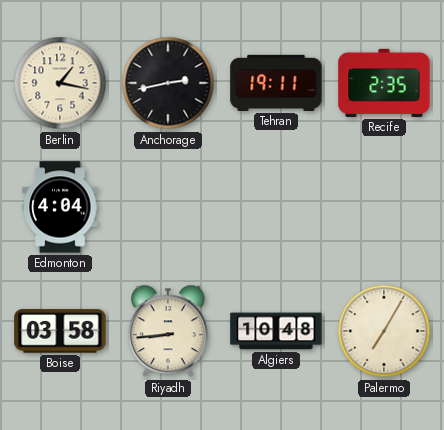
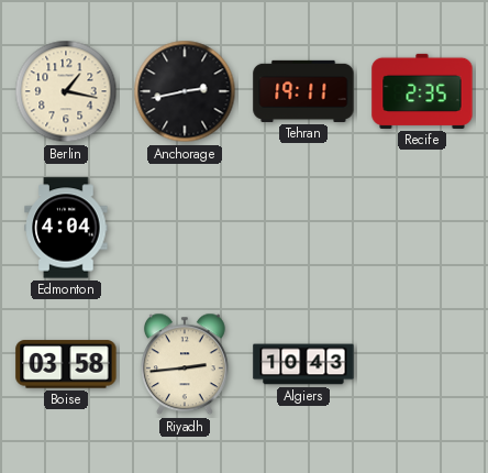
Riyadh: 8:44 -> 2:44
Algiers: 10:48 -> 10:43
Palermo: 7:05 -> none
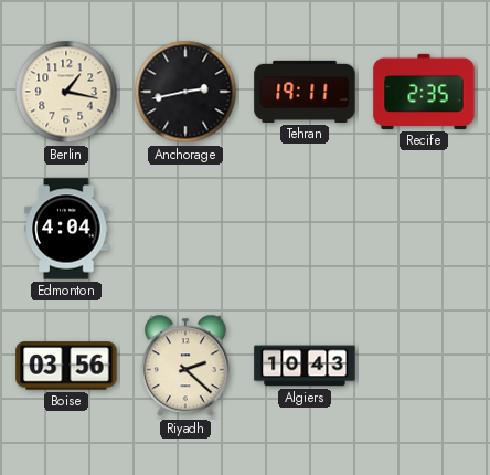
Boise: 03:58 -> 03:56
Riyadh: 2:44 -> 2:22
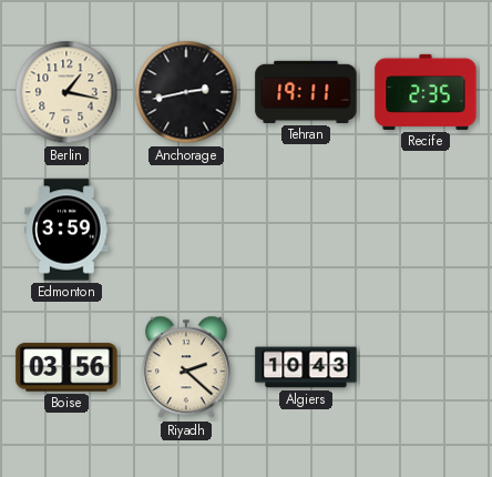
Edmonton: 4:04 -> 3:59
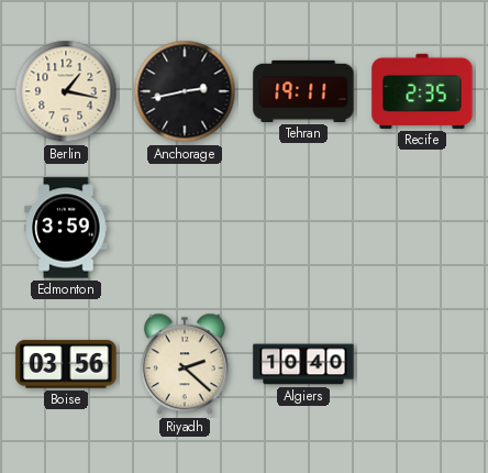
Algiers: 10:43 -> 10:40
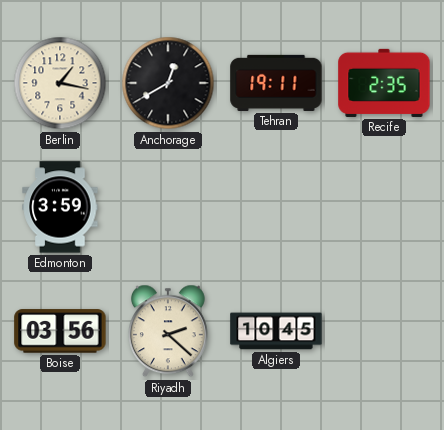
Anchorage: 2:43 -> 12:40
Algiers: 10:40 -> 10:45
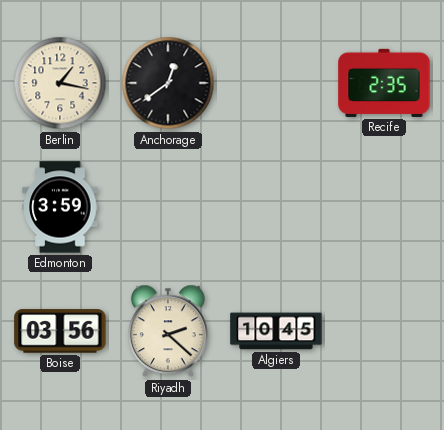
Anchorage: 12:40 -> 12:39
Tehran: 19:11 -> none
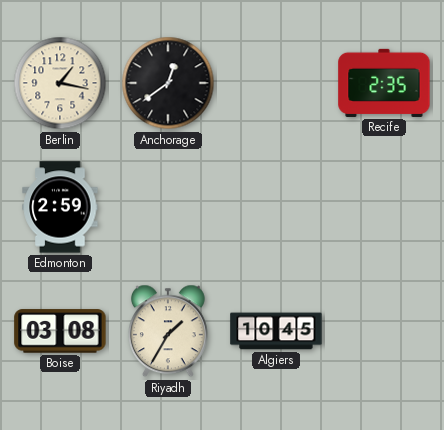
Edmonton: 3:59 -> 2:59
Boise: 03:56 -> 03:08
Riyadh: 2:22 -> 1:35
